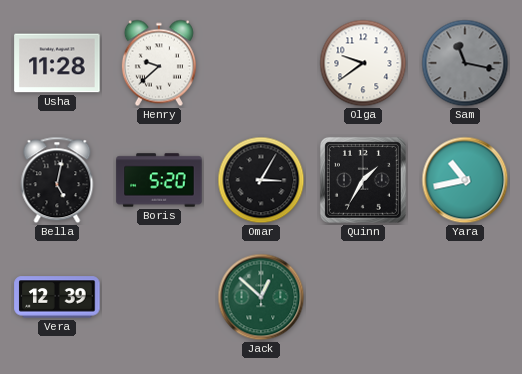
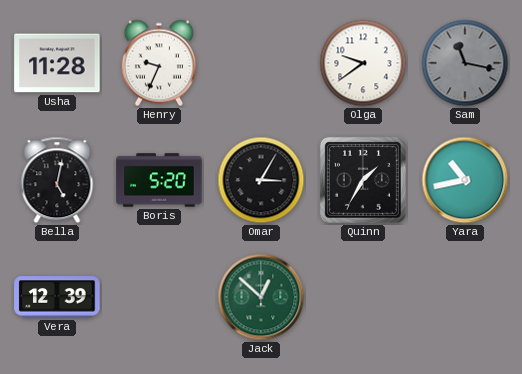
Henry: 9:38 -> 9:34
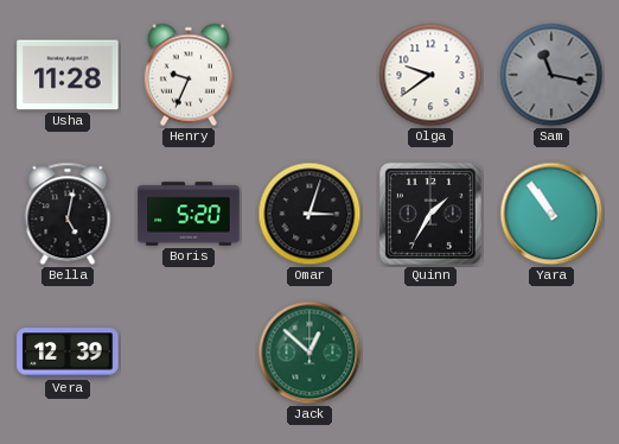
Omar: 3:05 -> 3:03
Yara: 10:43 -> 10:54
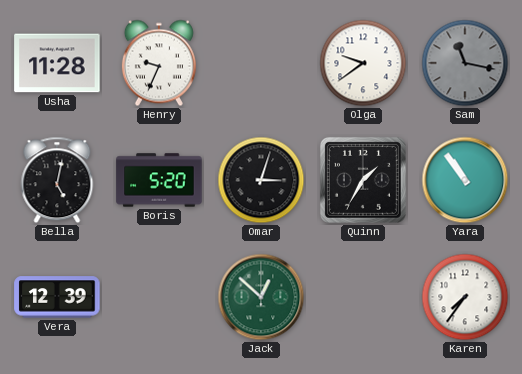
Karen: none -> 7:36
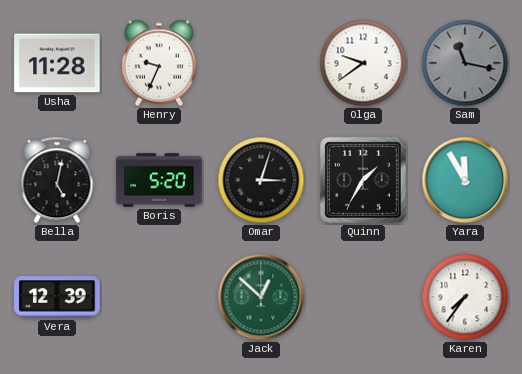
Yara: 10:54 -> 11:55
